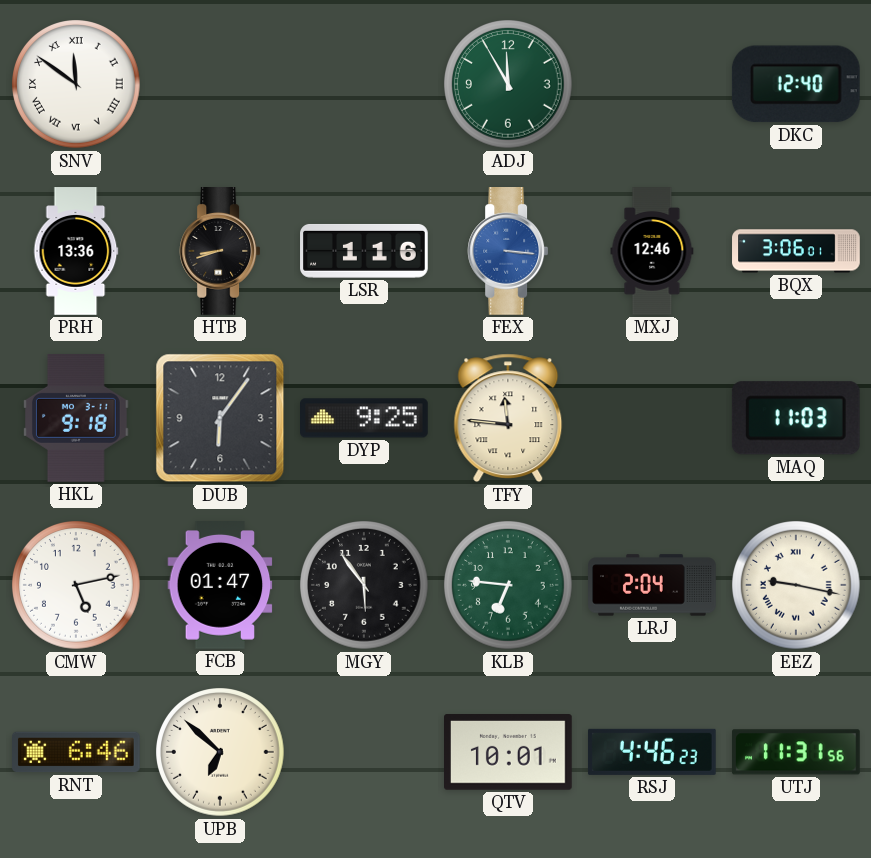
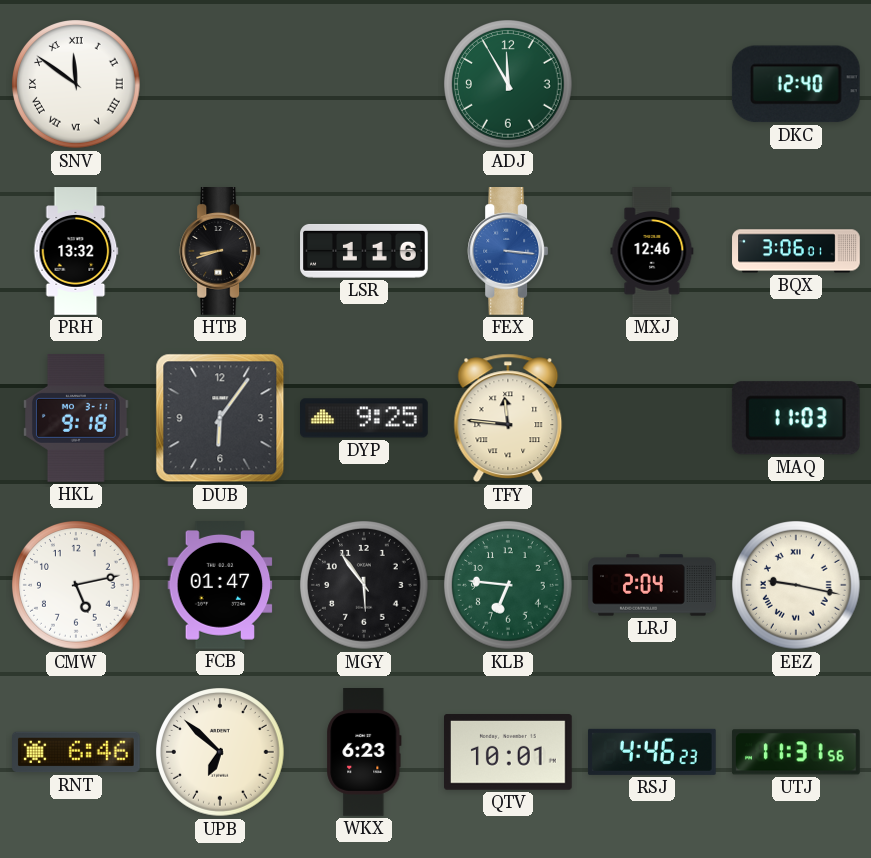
PRH: 13:36 -> 13:32
WKX: none -> 6:23
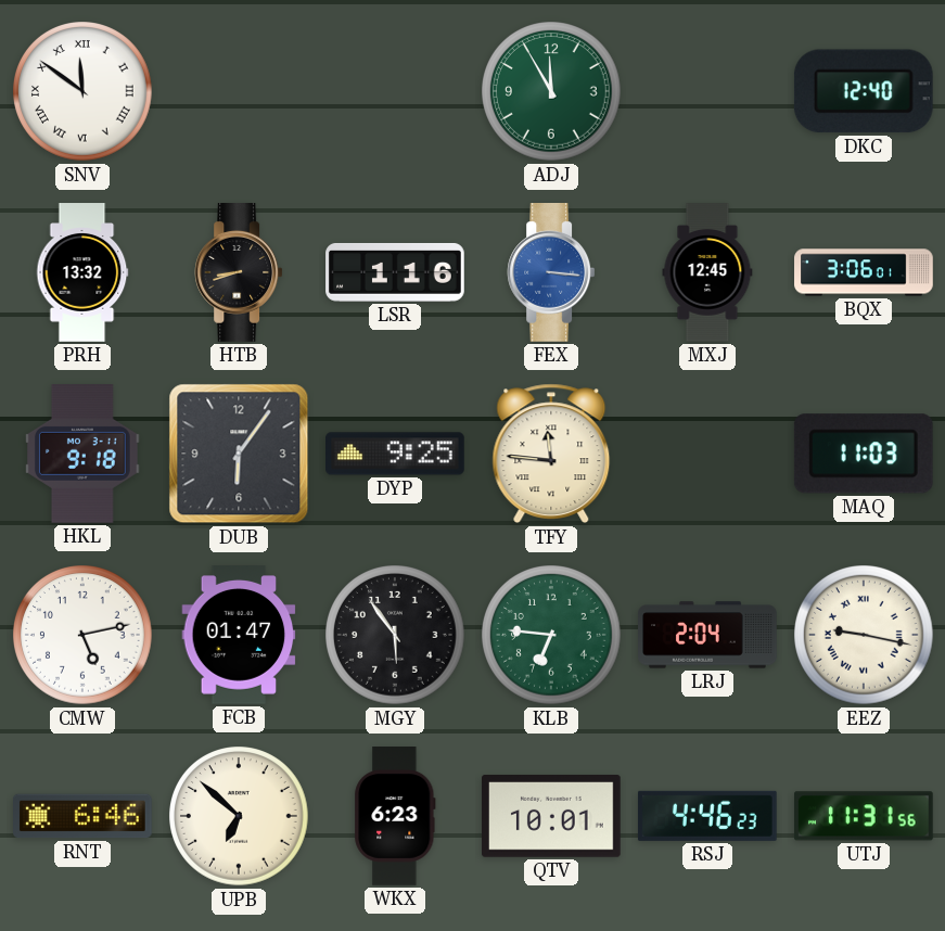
MXJ: 12:46 -> 12:45
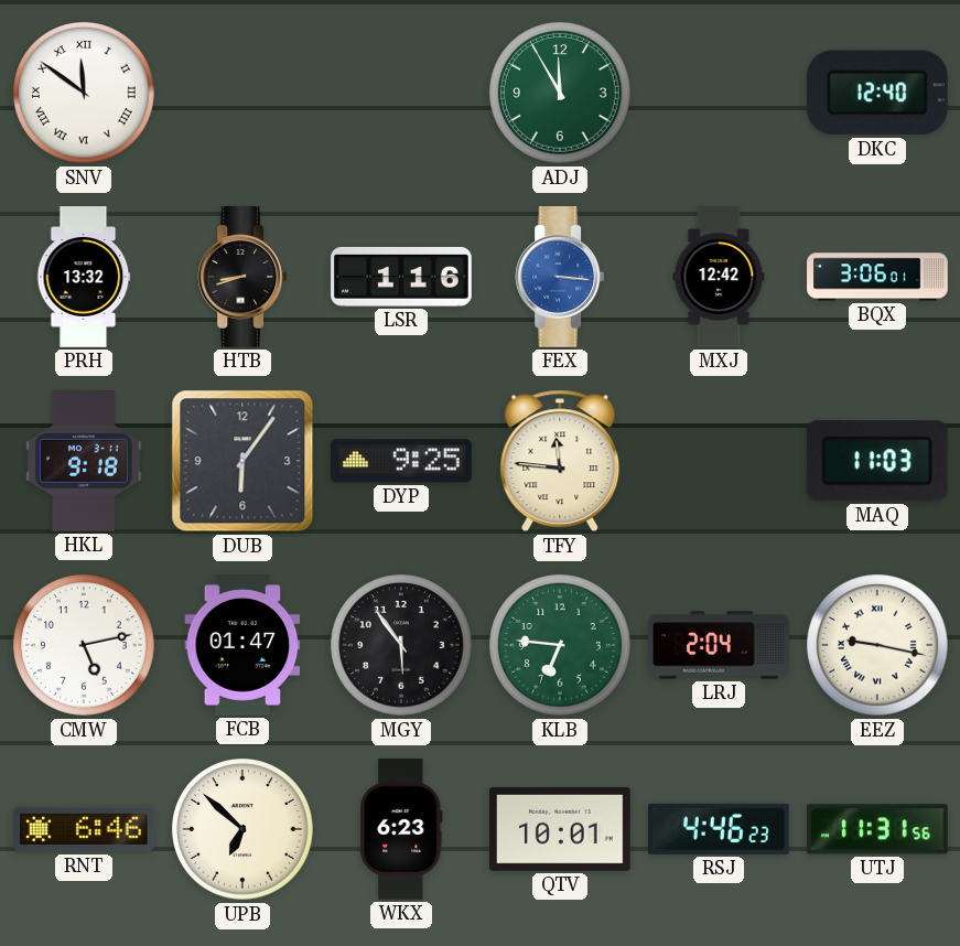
MXJ: 12:45 -> 12:42
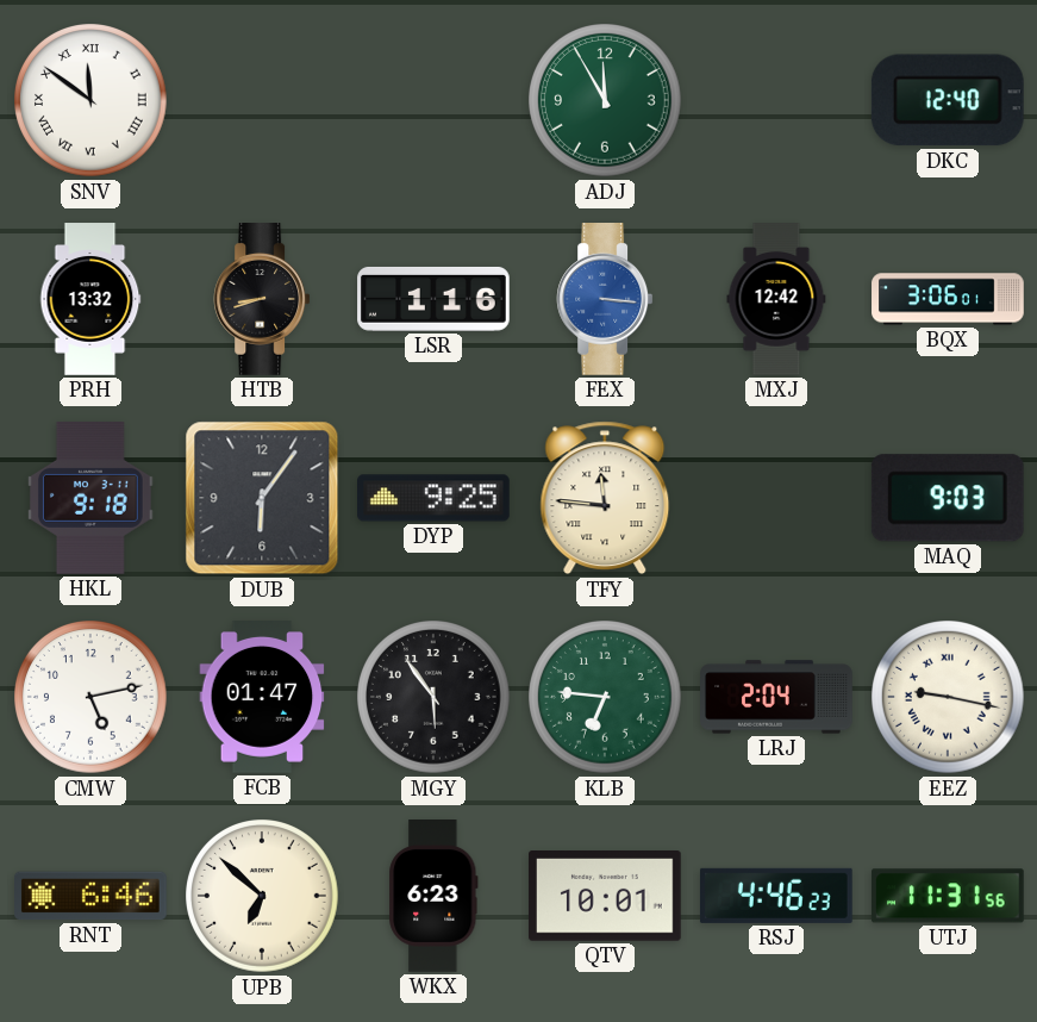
MAQ: 11:03 -> 9:03
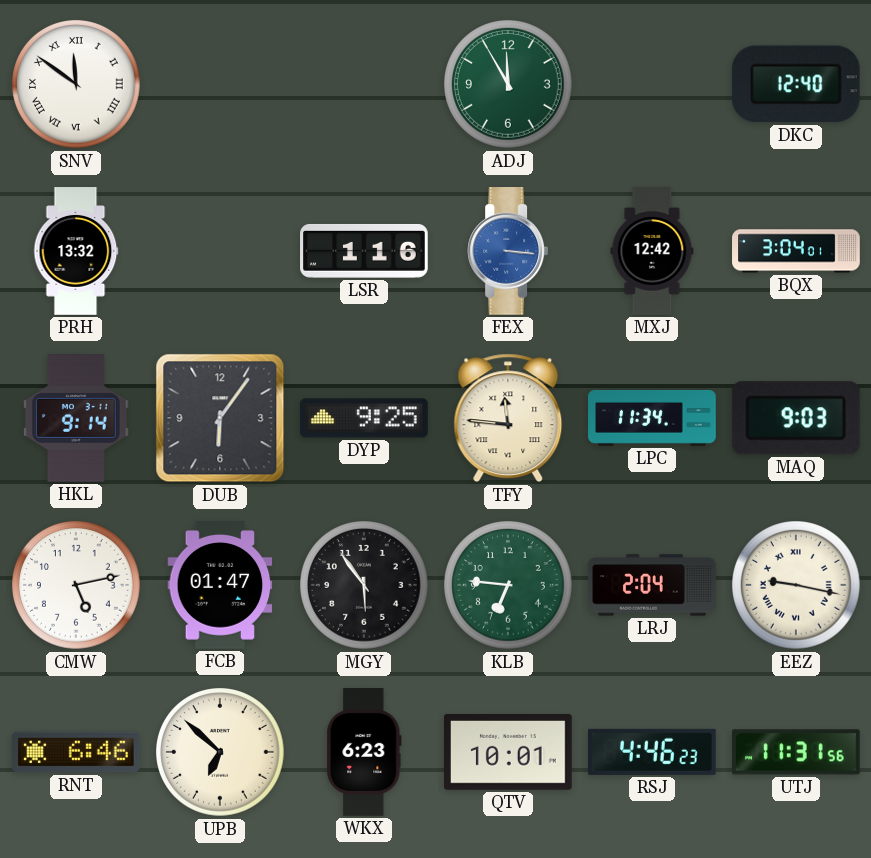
HTB: 8:42 -> none
BQX: 3:06 -> 3:04
HKL: 9:18 -> 9:14
LPC: none -> 11:34
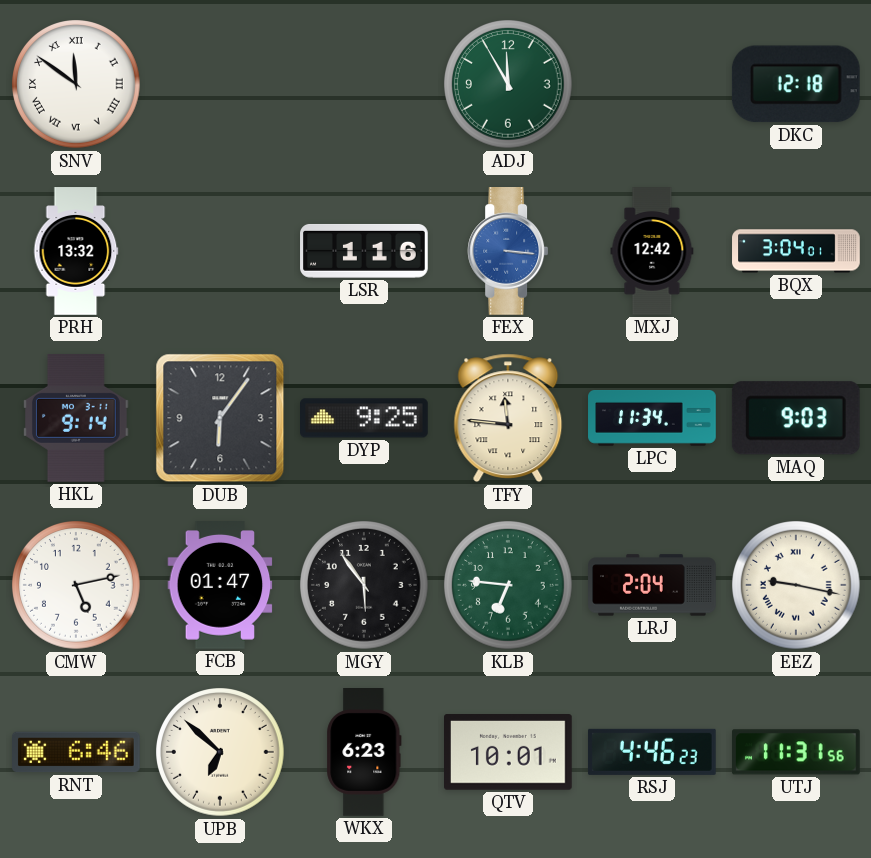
DKC: 12:40 -> 12:18
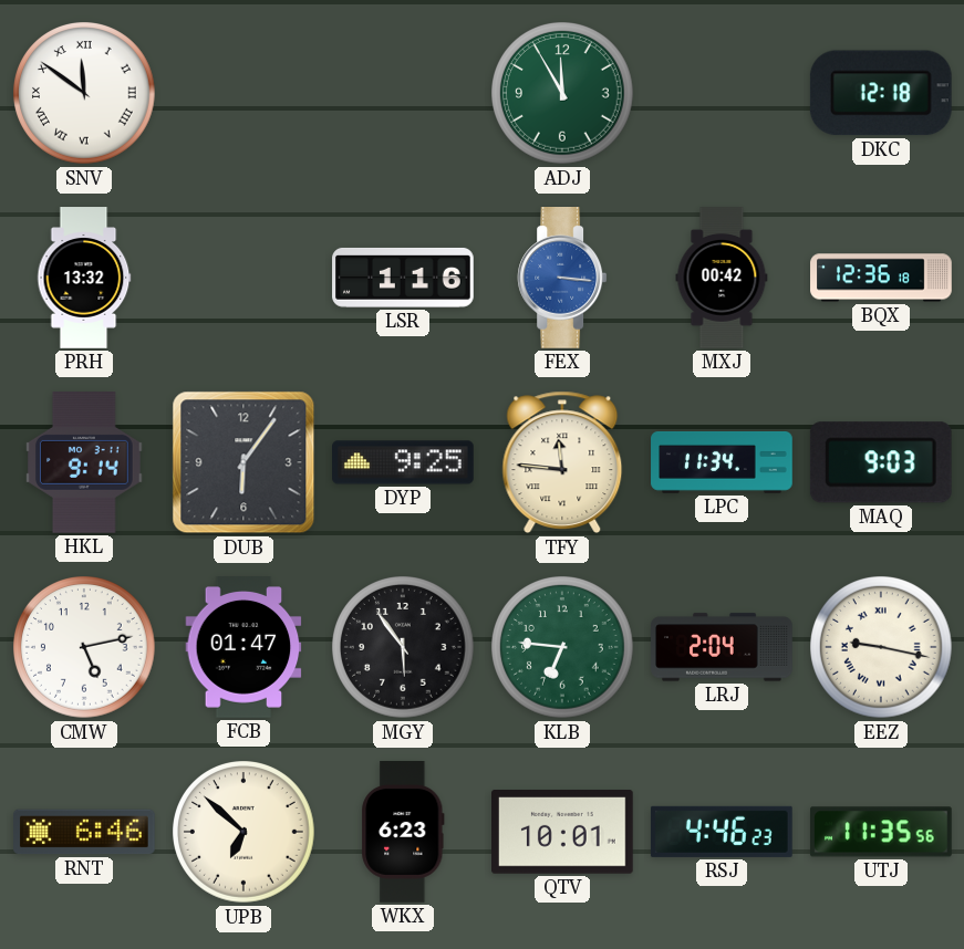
MXJ: 12:42 -> 00:42
BQX: 3:04 -> 12:36
UTJ: 11:31 -> 11:35
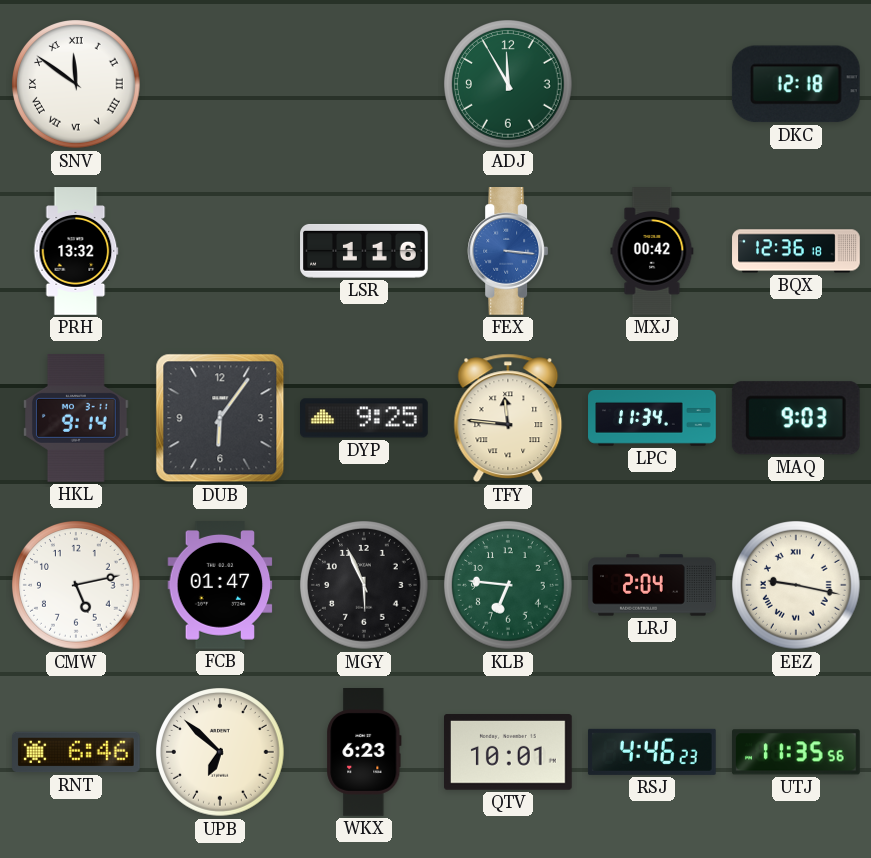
MGY: 5:54 -> 5:56
